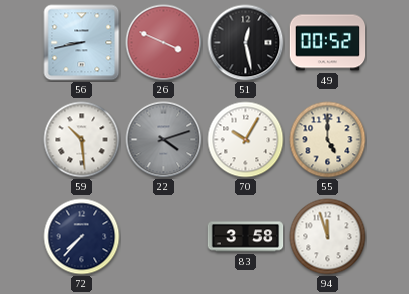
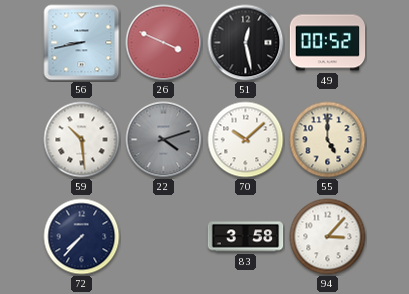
70: 10:05 -> 10:08
94: 11:57 -> 3:07
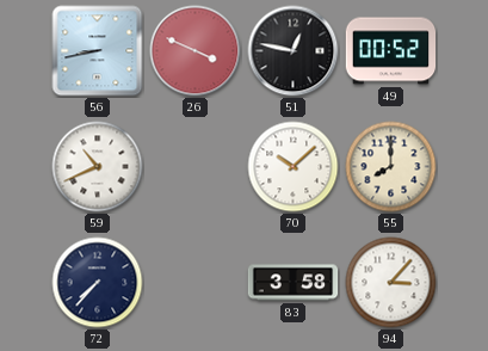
51: 12:28 -> 12:47
59: 10:29 -> 10:41
22: 4:12 -> none
55: 5:00 -> 8:00
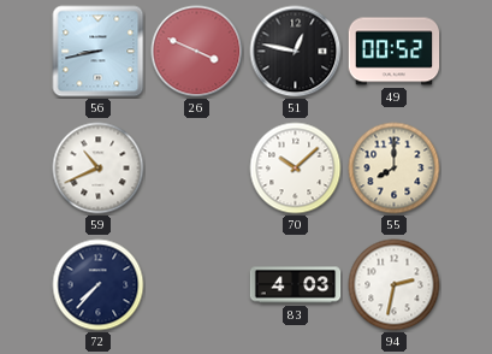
83: 3:58 -> 4:03
94: 3:07 -> 2:32
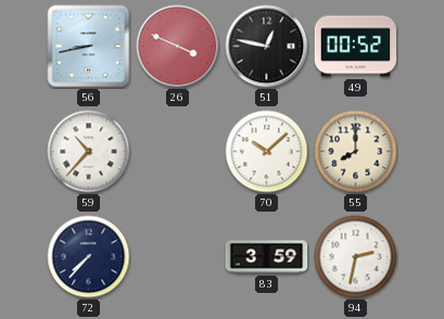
59: 10:41 -> 10:37
83: 4:03 -> 3:59
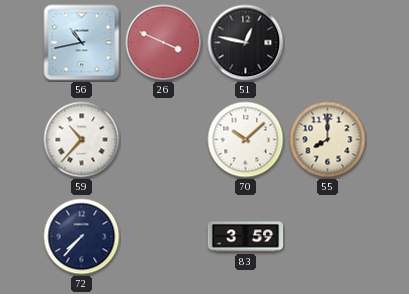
56: 8:43 -> 10:43
49: 00:52 -> none
94: 2:32 -> none
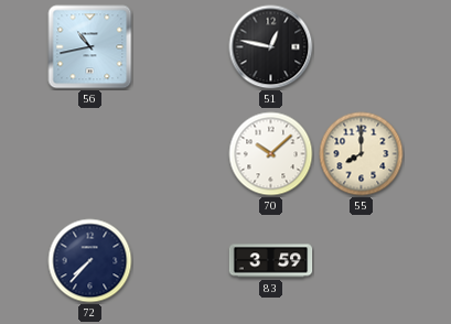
26: 3:49 -> none
59: 10:37 -> none
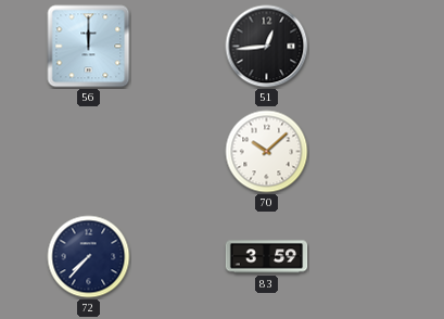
56: 10:43 -> 12:00
51: 12:47 -> 12:44
55: 8:00 -> none
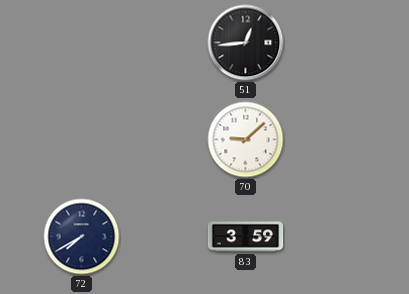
56: 12:00 -> none
70: 10:08 -> 9:08
72: 7:37 -> 7:40
